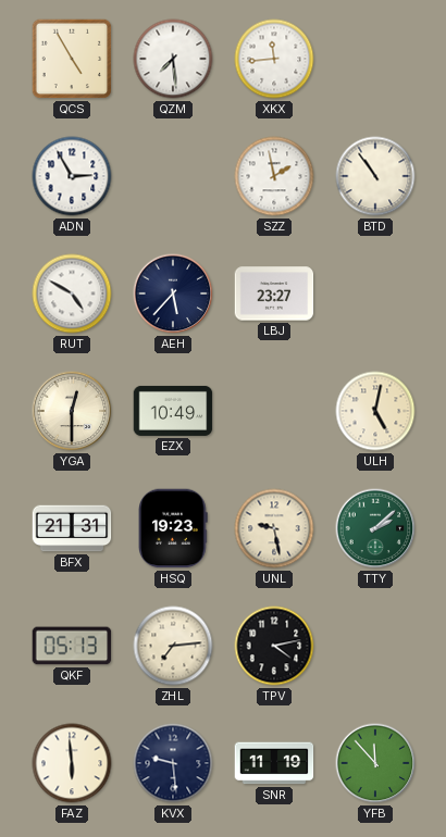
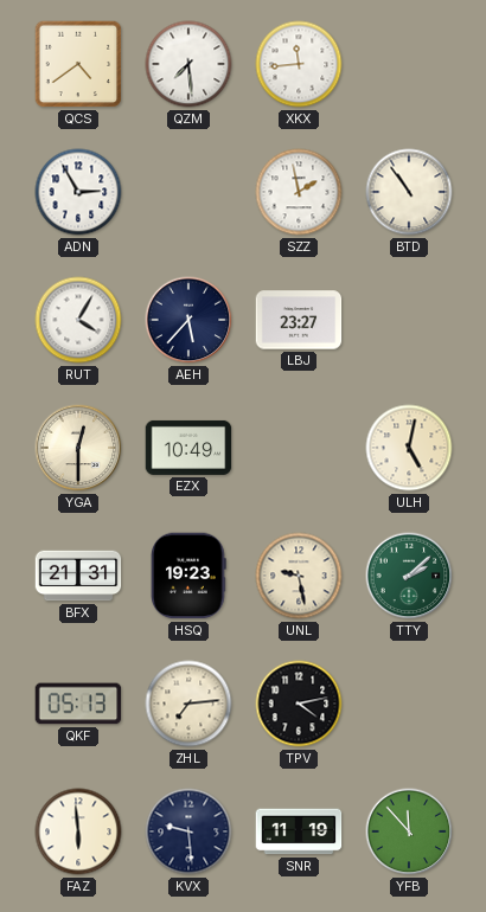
QCS: 4:55 -> 4:39
RUT: 4:50 -> 4:05
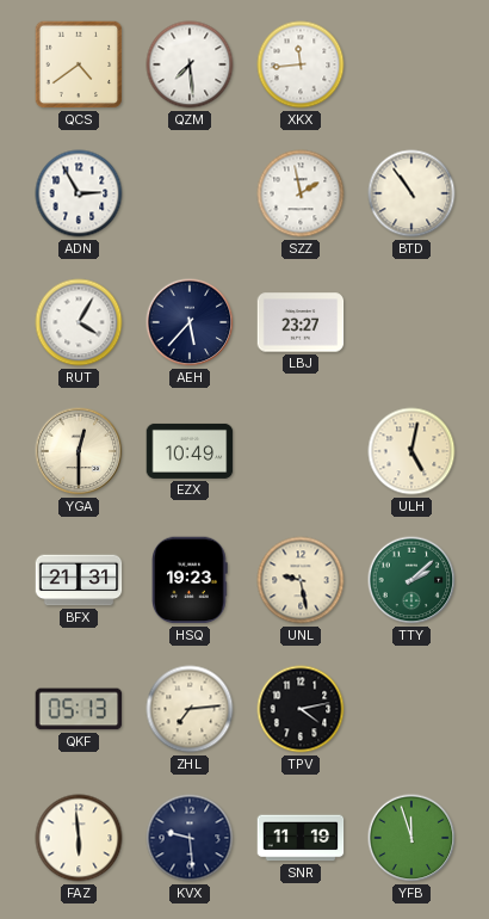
YFB: 11:53 -> 11:57
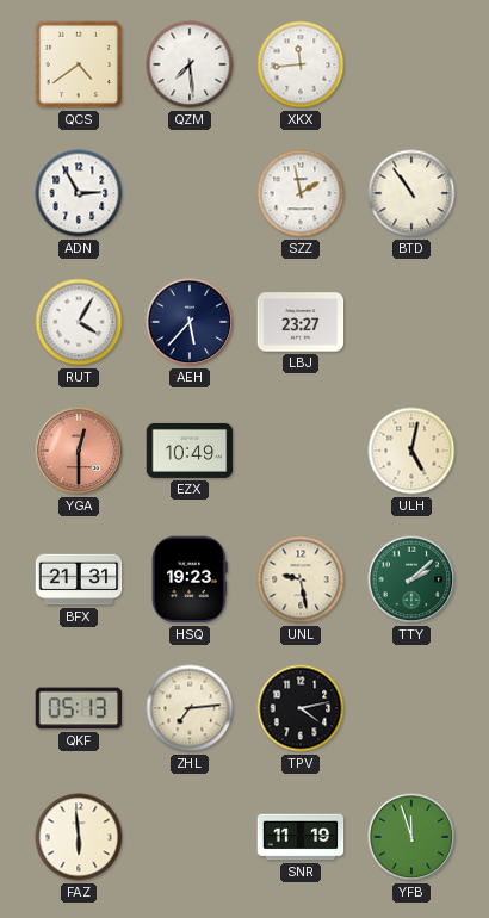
YGA dial: cream -> salmon
KVX: 9:29 -> none
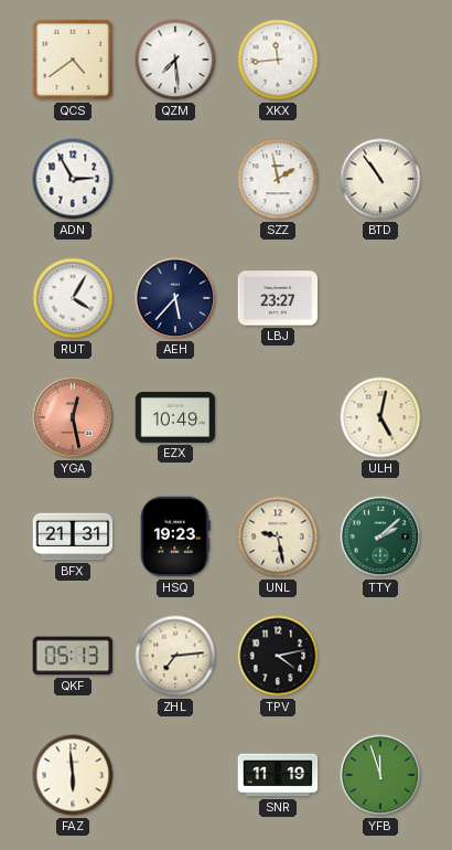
YGA: 12:30 -> 12:28
